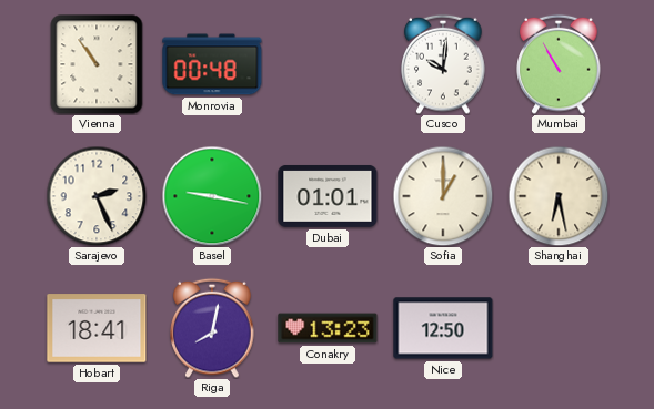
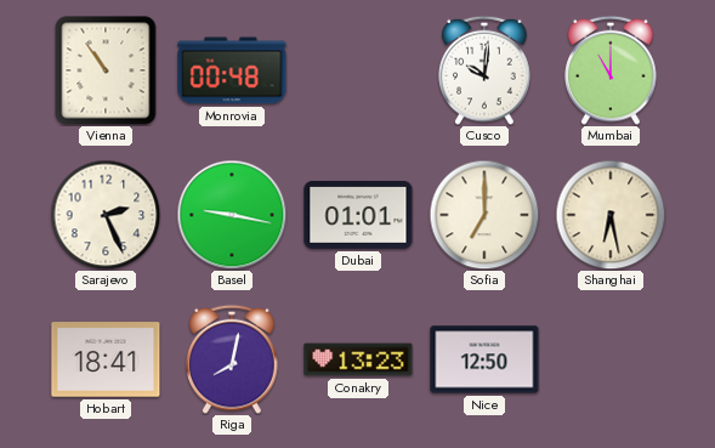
Mumbai: 10:55 -> 11:00
Sofia: 1:00 -> 7:00
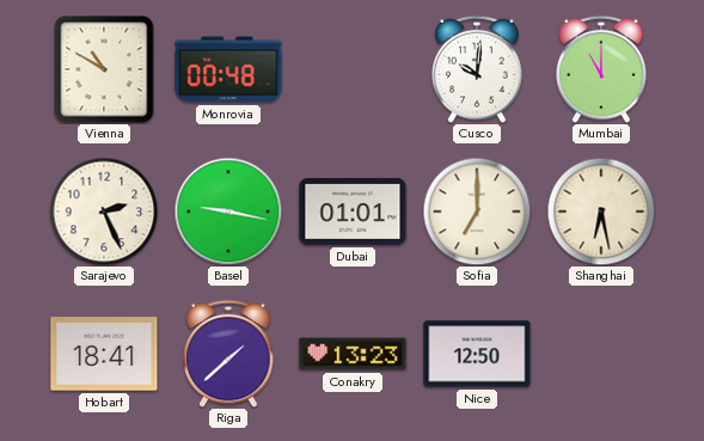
Vienna: 10:54 -> 10:50
Riga: 8:02 -> 1:38
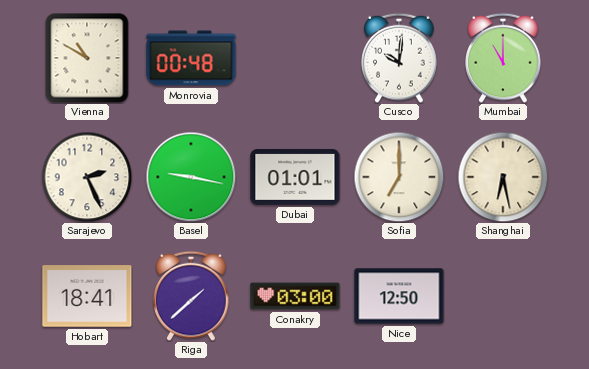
Conakry: 13:23 -> 03:00
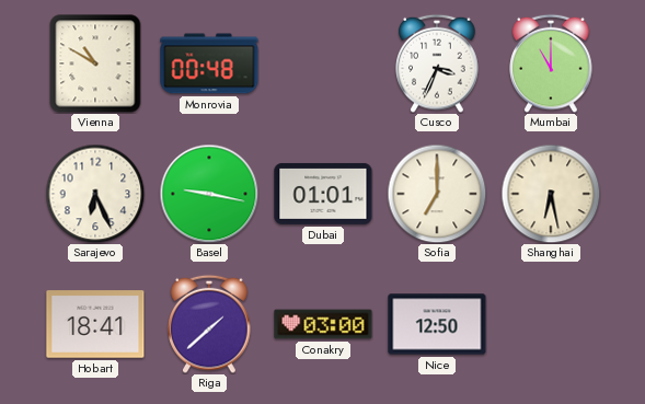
Cusco: 10:01 -> 3:34
Sarajevo: 2:26 -> 6:26
